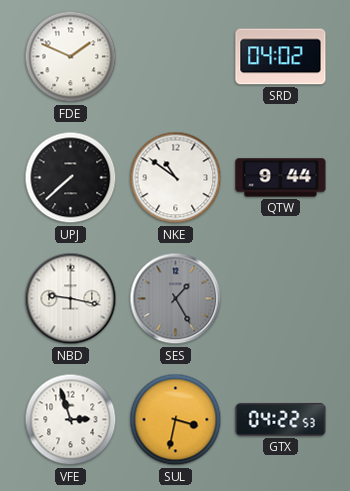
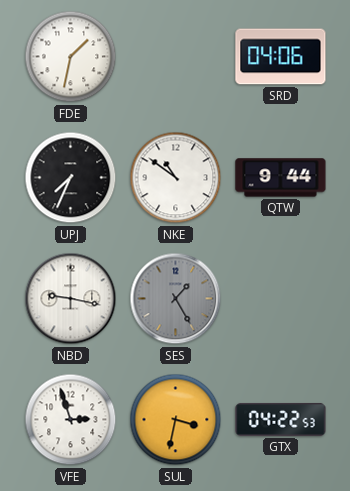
FDE: 1:49 -> 1:32
SRD: 04:02 -> 04:06
UPJ: 7:38 -> 7:34
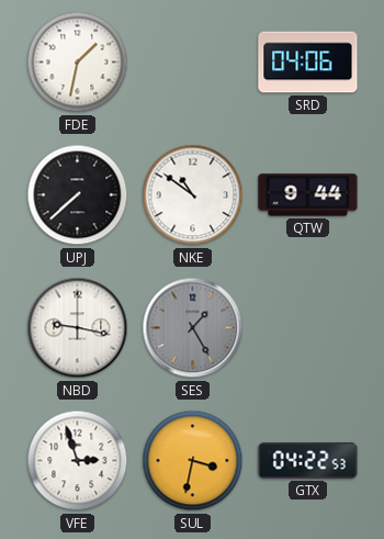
UPJ: 7:34 -> 7:38
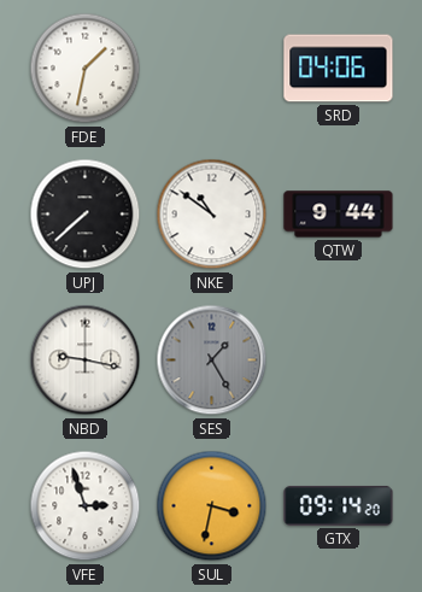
GTX: 04:22 -> 09:14
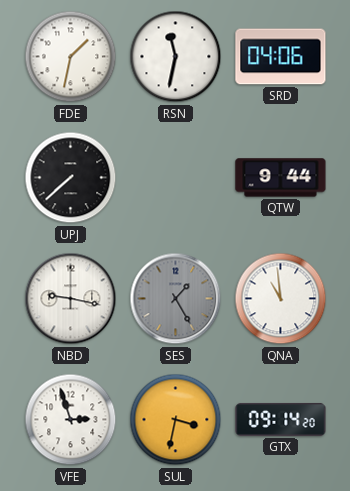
RSN: none -> 11:32
NKE: 10:51 -> none
QNA: none -> 10:59
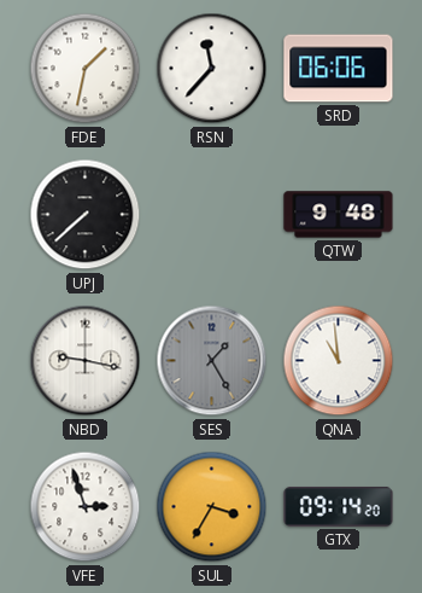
RSN: 11:32 -> 11:37
SRD: 04:06 -> 06:06
QTW: 9:44 -> 9:48
SUL: 3:32 -> 3:35
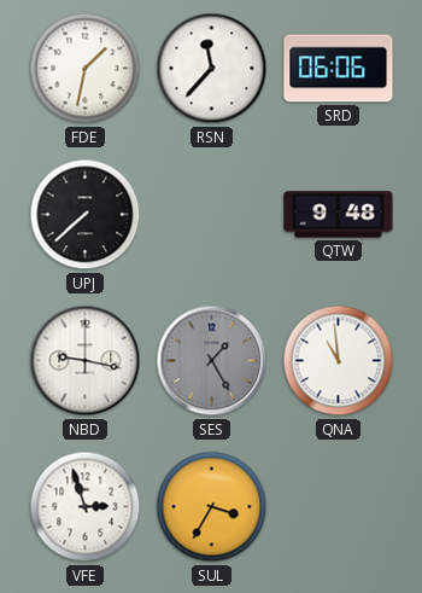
GTX: 09:14 -> none
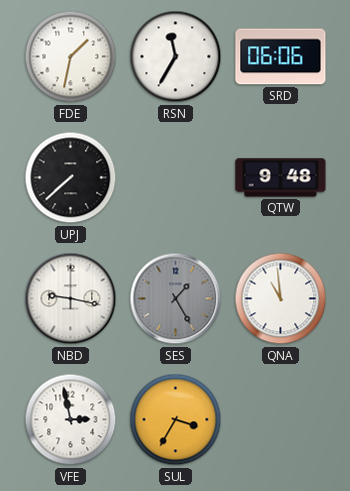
RSN: 11:37 -> 11:35
VFE: 2:57 -> 2:58
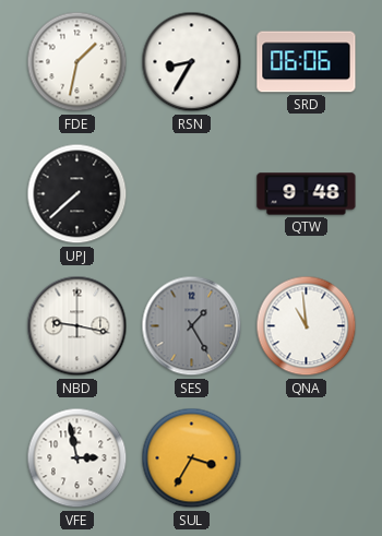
RSN: 11:35 -> 8:35
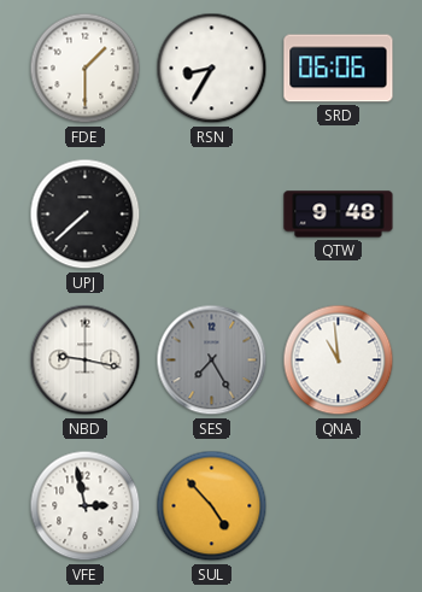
FDE: 1:32 -> 1:30
SES: 1:25 -> 7:25
SUL: 3:35 -> 4:53
